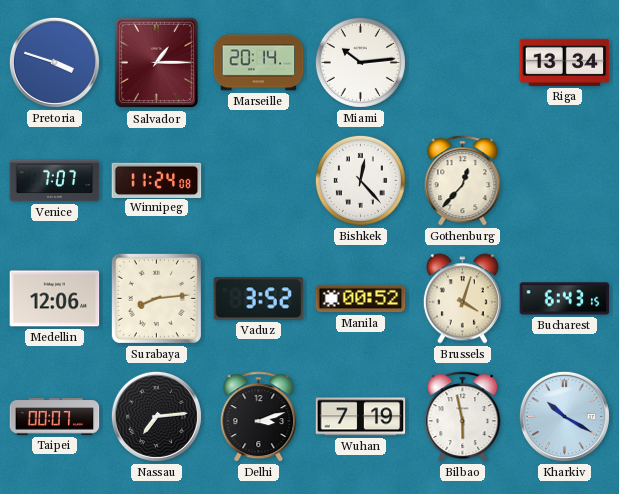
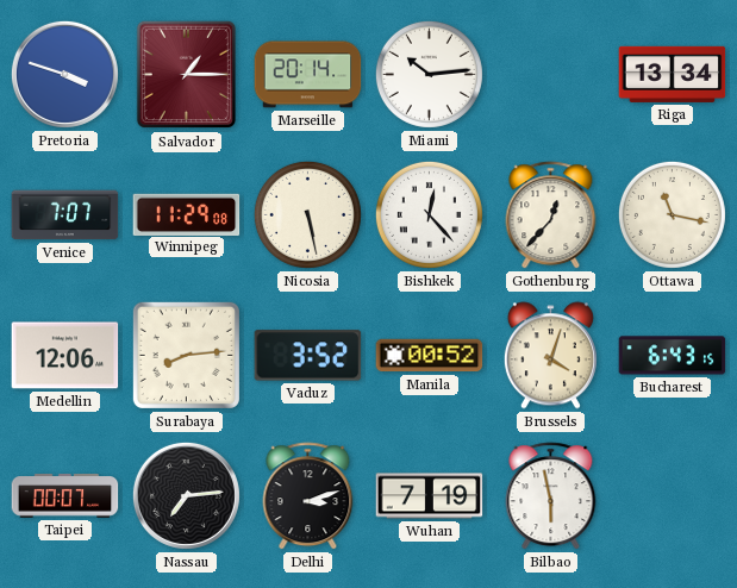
Winnipeg: 11:24 -> 11:29
Nicosia: none -> 5:28
Ottawa: none -> 11:17
Kharkiv: 10:20 -> none
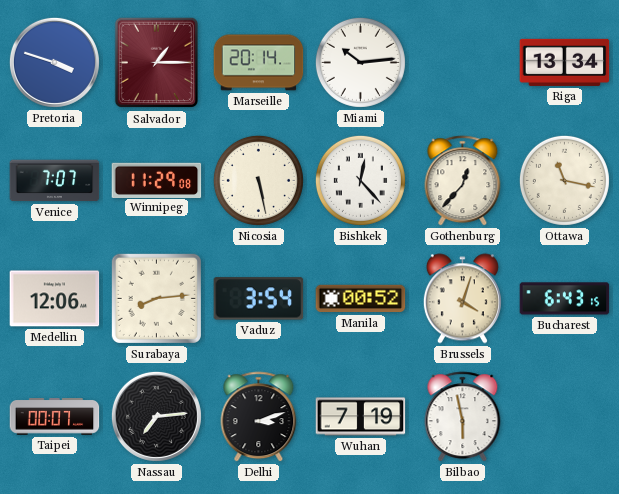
Vaduz: 3:52 -> 3:54
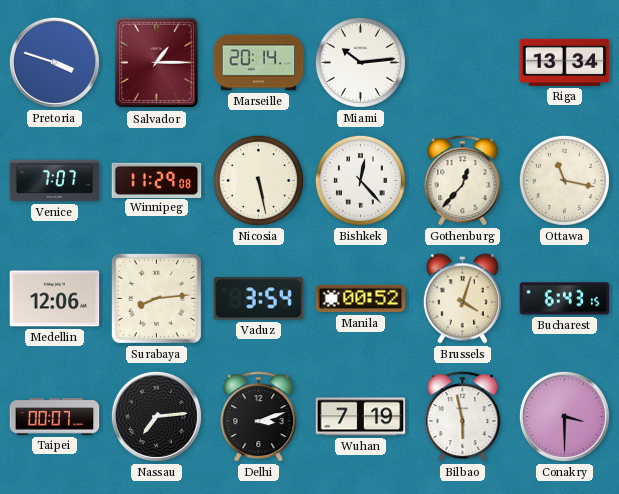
Conakry: none -> 3:30
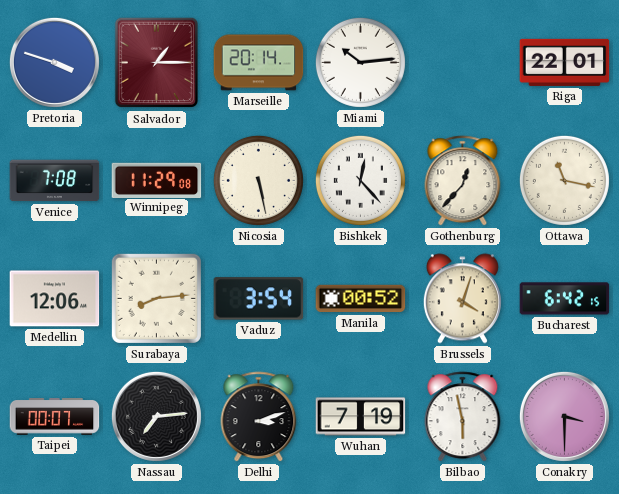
Riga: 13:34 -> 22:01
Venice: 7:07 -> 7:08
Bucharest: 6:43 -> 6:42
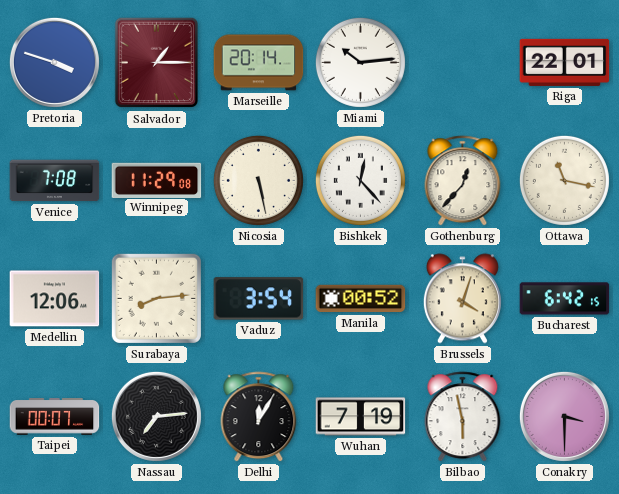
Delhi: 3:12 -> 12:05
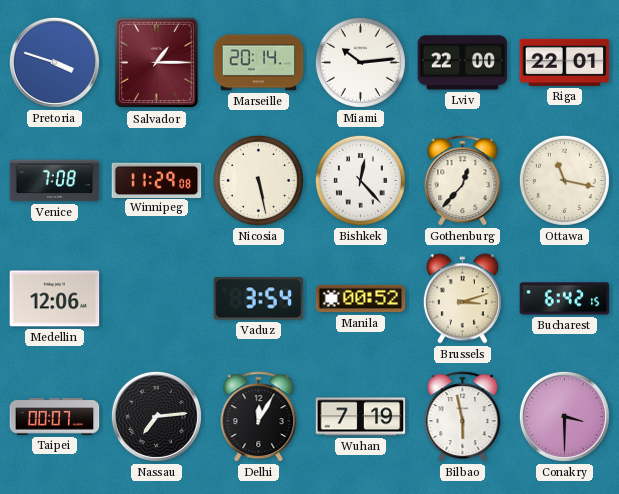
Lviv: none -> 22:00
Surabaya: 8:14 -> none
Brussels: 4:03 -> 3:12
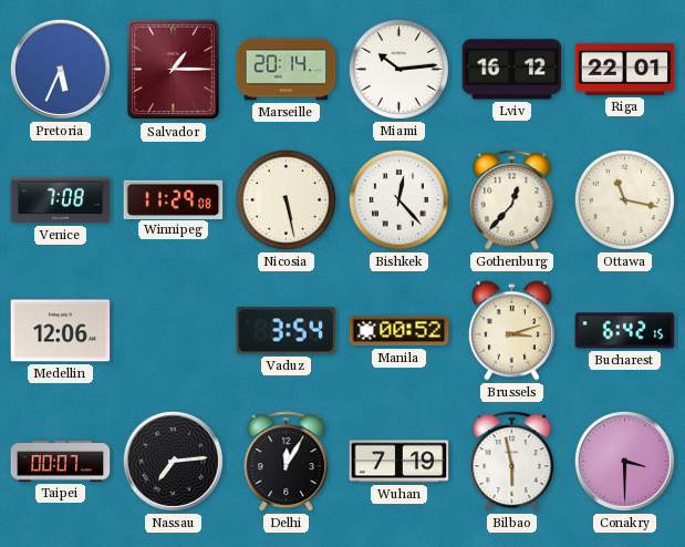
Pretoria: 3:48 -> 5:34
Lviv: 22:00 -> 16:12
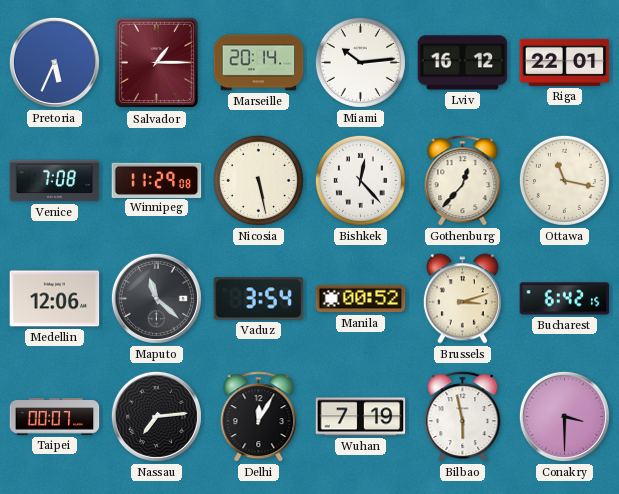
Maputo: none -> 11:22
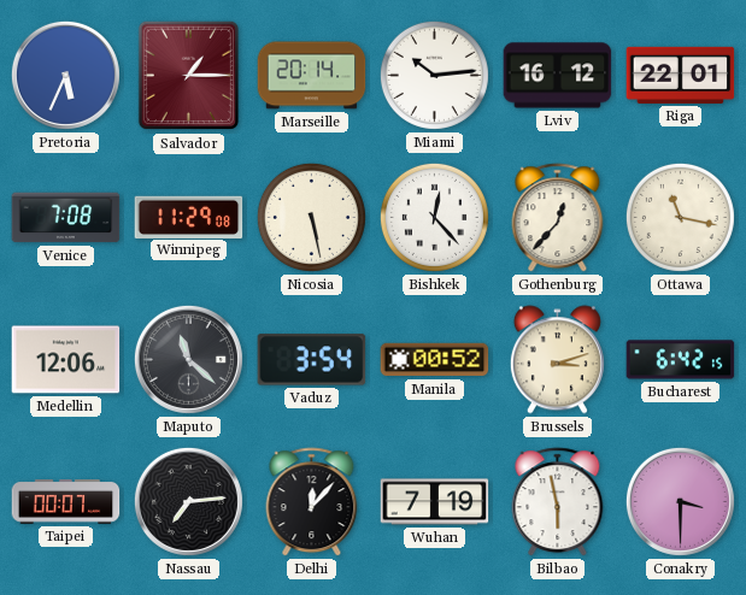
Delhi: 12:05 -> 12:07
